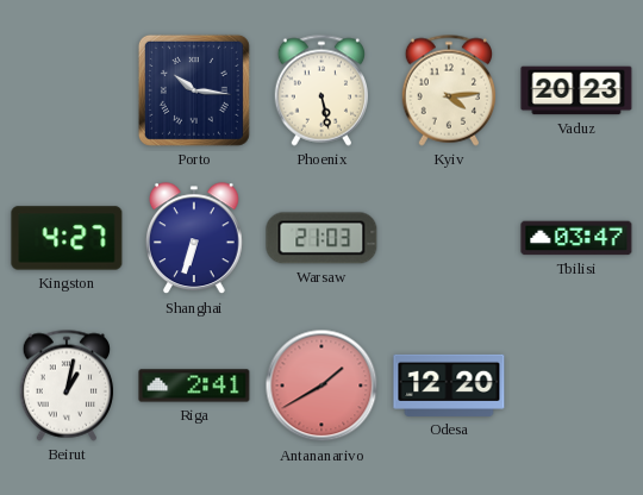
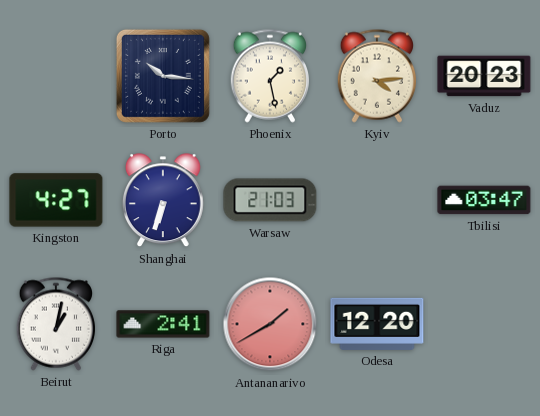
Phoenix: 5:28 -> 1:28
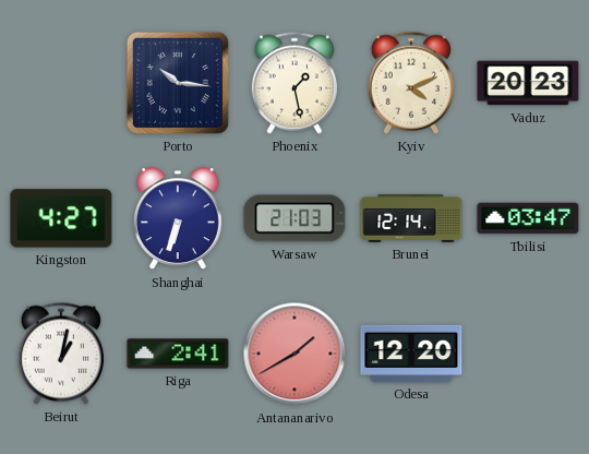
Kyiv: 4:14 -> 4:11
Brunei: none -> 12:14
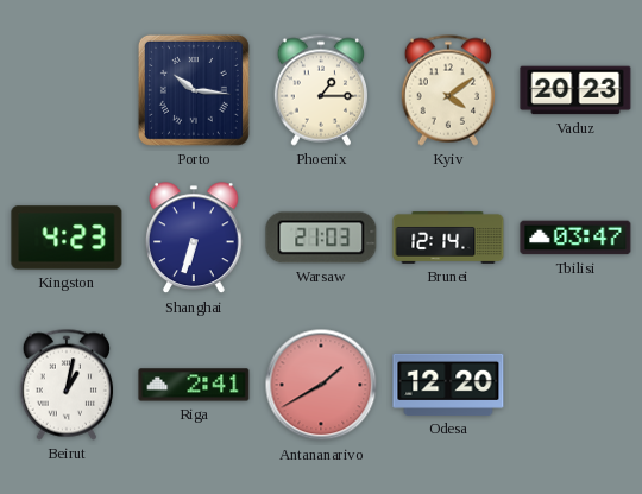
Phoenix: 1:28 -> 1:15
Kyiv: 4:11 -> 4:09
Kingston: 4:27 -> 4:23
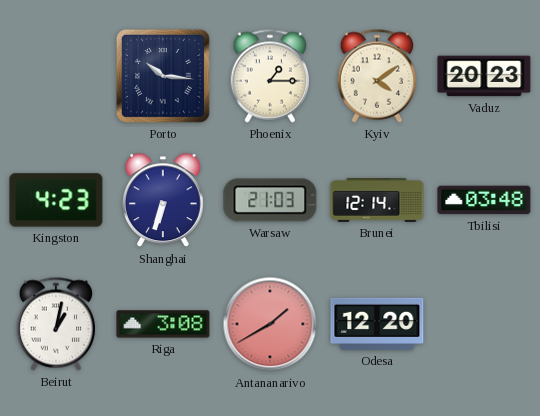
Tbilisi: 03:47 -> 03:48
Riga: 2:41 -> 3:08
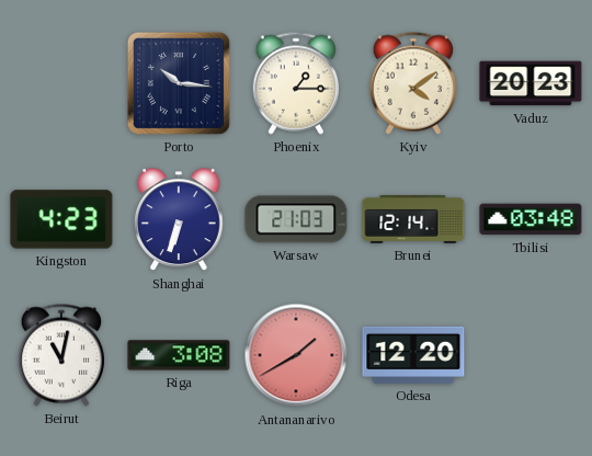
Beirut: 1:02 -> 11:02
